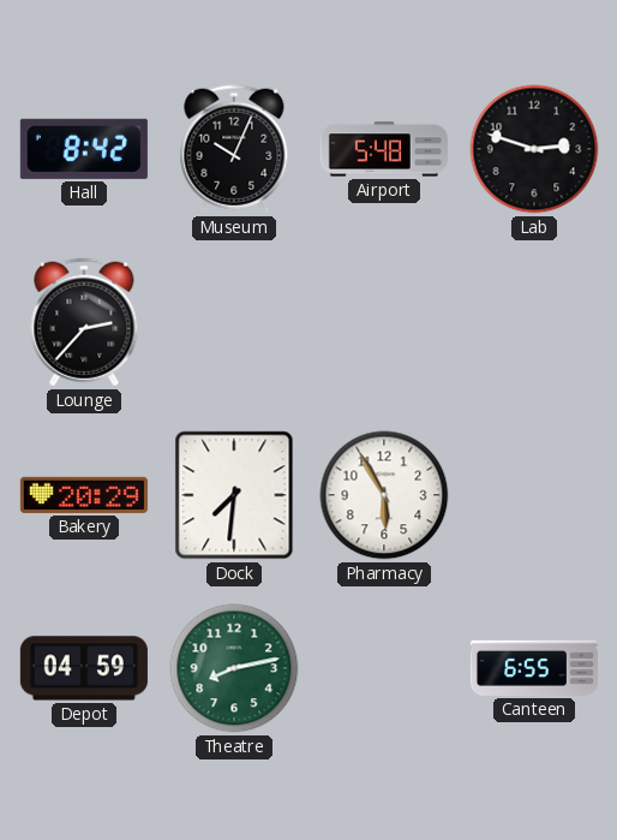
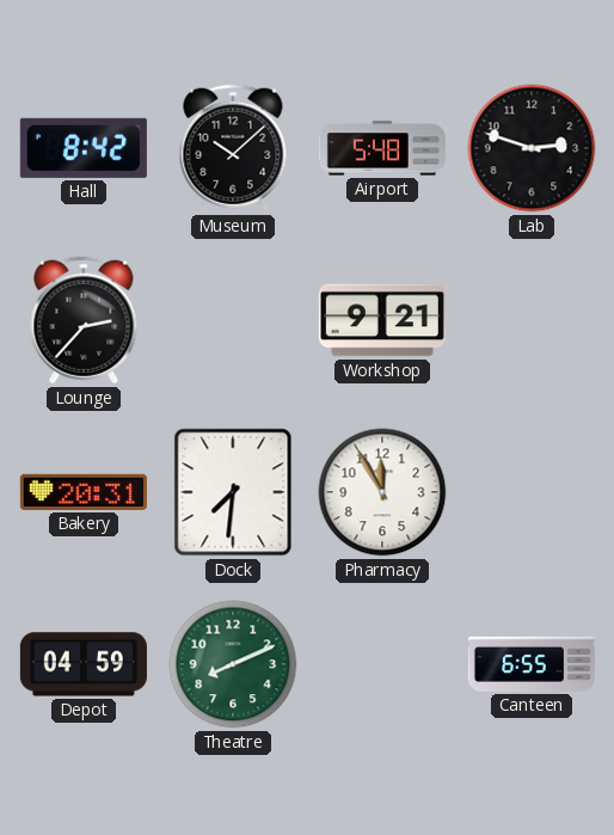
Museum: 10:04 -> 10:08
Workshop: none -> 9:21
Bakery: 20:29 -> 20:31
Pharmacy: 5:55 -> 11:55
Theatre: 8:13 -> 8:11
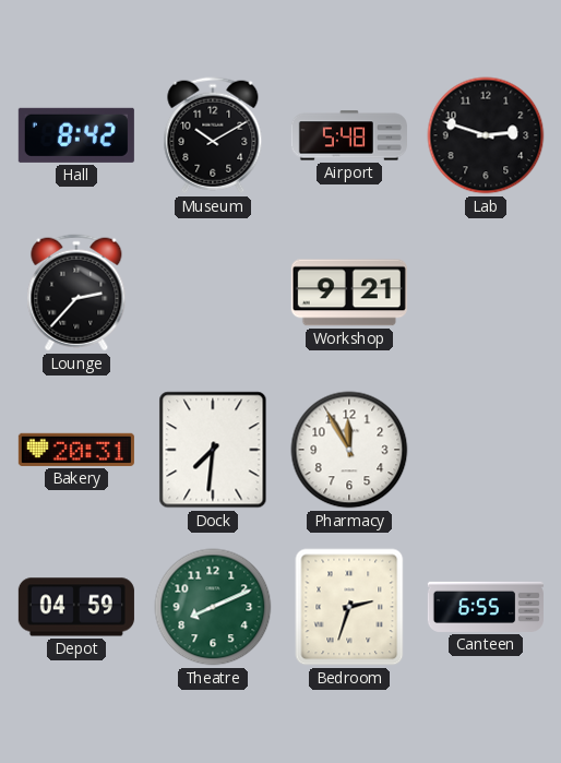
Museum: 10:08 -> 10:10
Bedroom: none -> 2:33
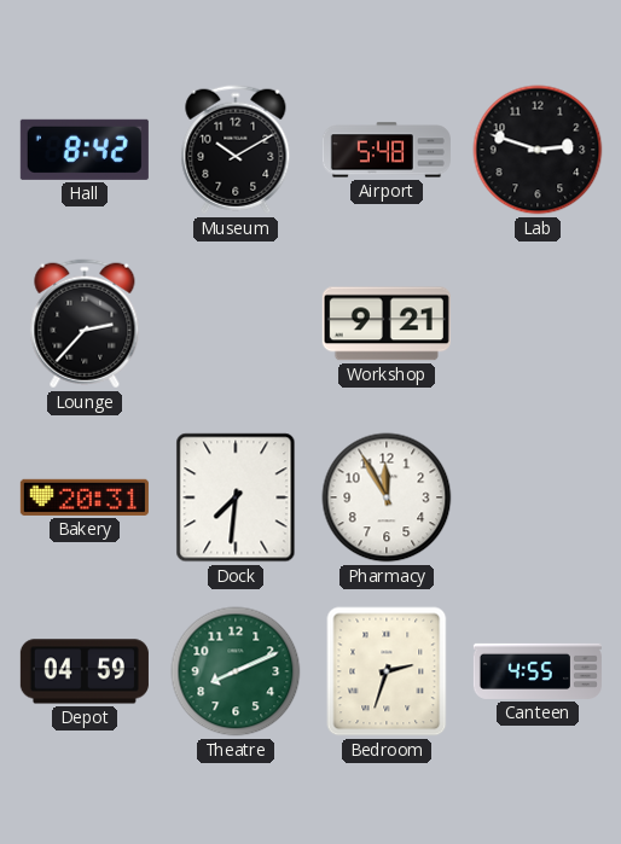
Canteen: 6:55 -> 4:55
